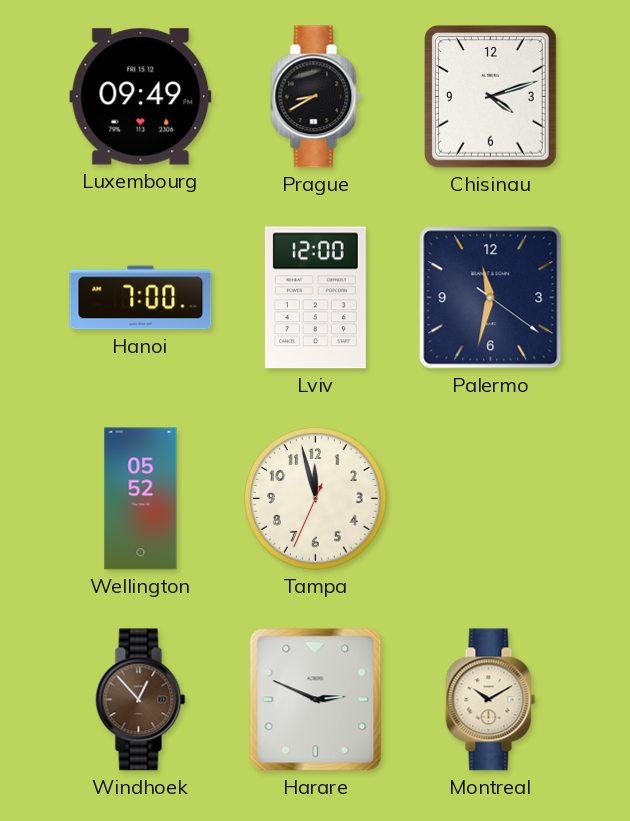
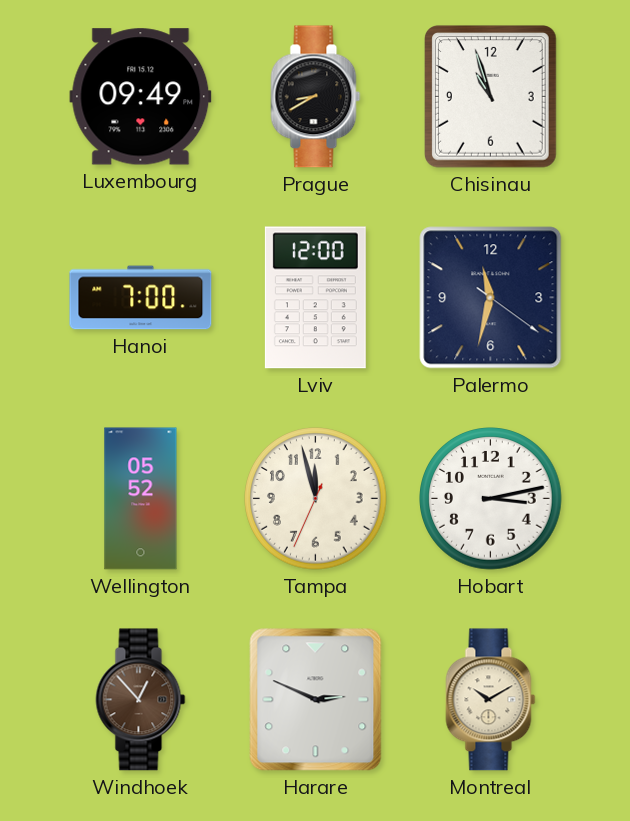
Chisinau: 4:12 -> 10:57
Hobart: none -> 3:13
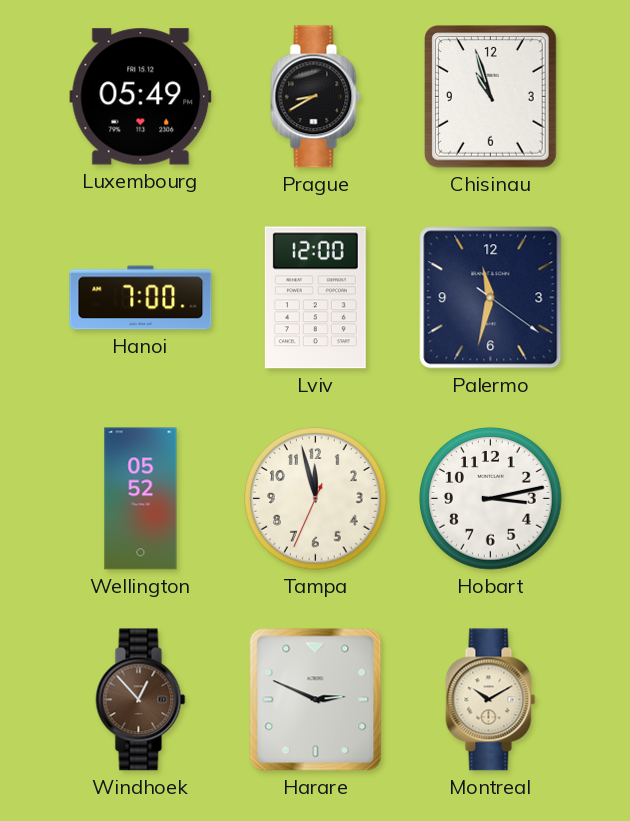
Luxembourg: 09:49 -> 05:49
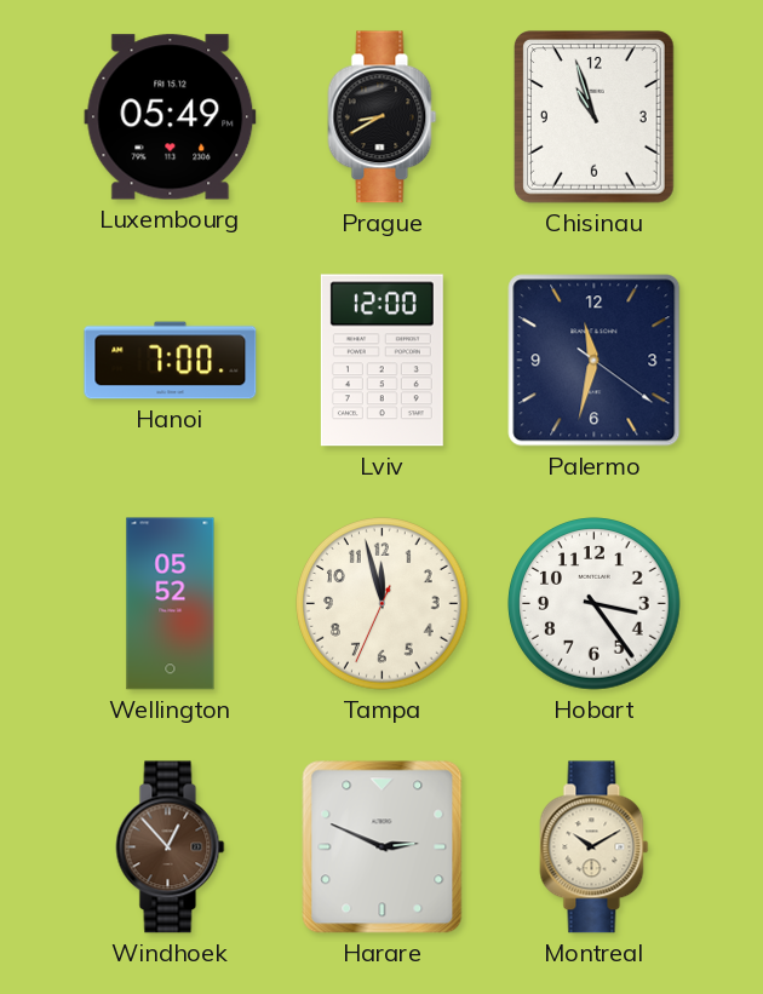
Hobart: 3:13 -> 3:24
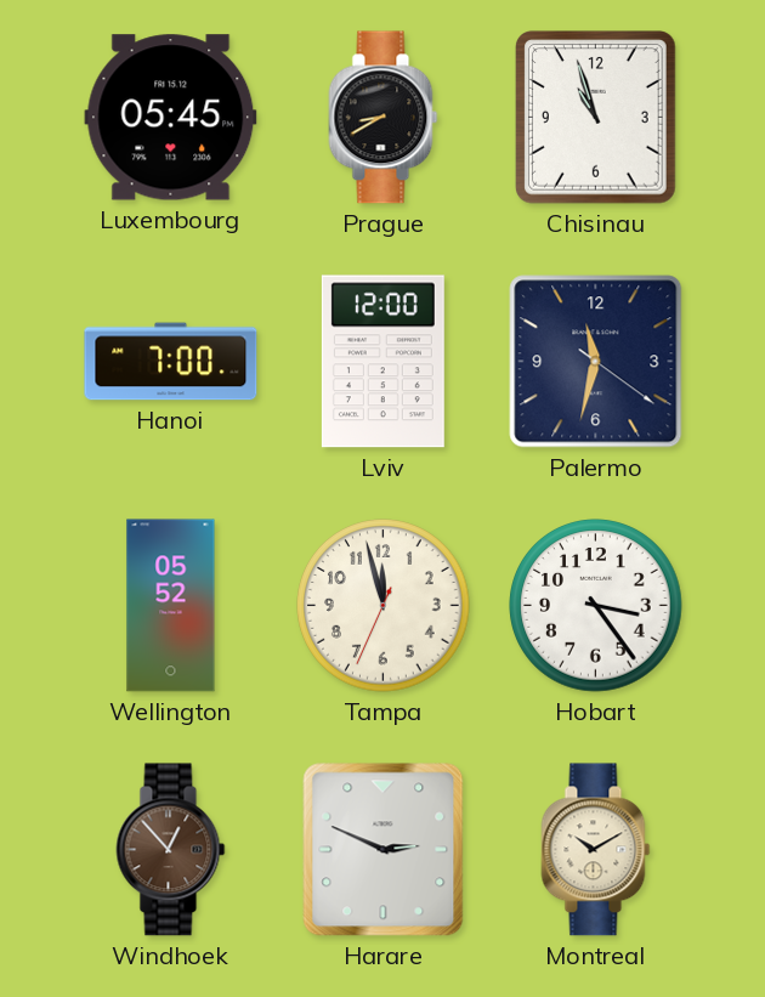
Luxembourg: 05:49 -> 05:45
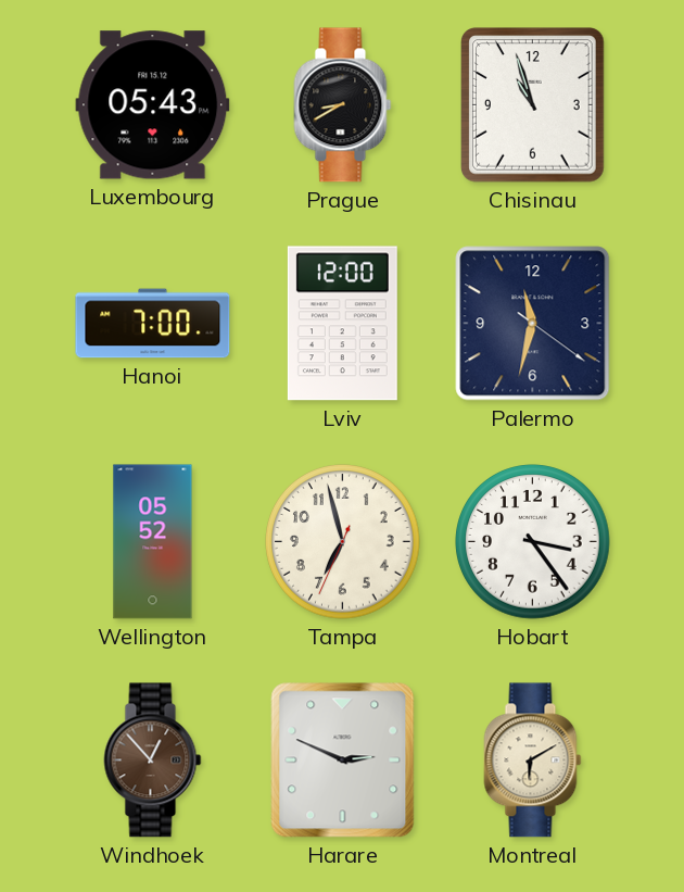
Luxembourg: 05:45 -> 05:43
Tampa: 11:57 -> 6:57
Montreal: 10:10 -> 6:10
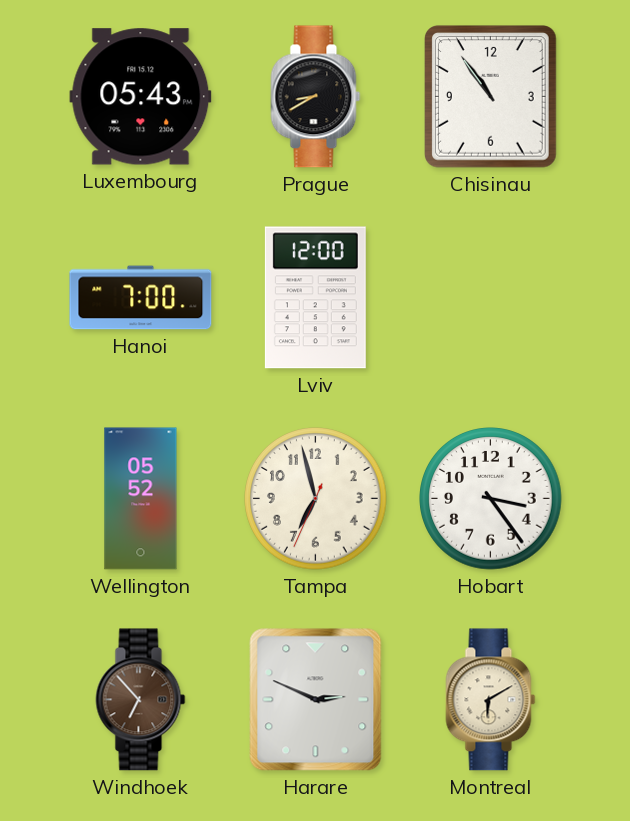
Chisinau: 10:57 -> 10:54
Palermo: 11:32 -> none
Windhoek: 12:53 -> 6:53
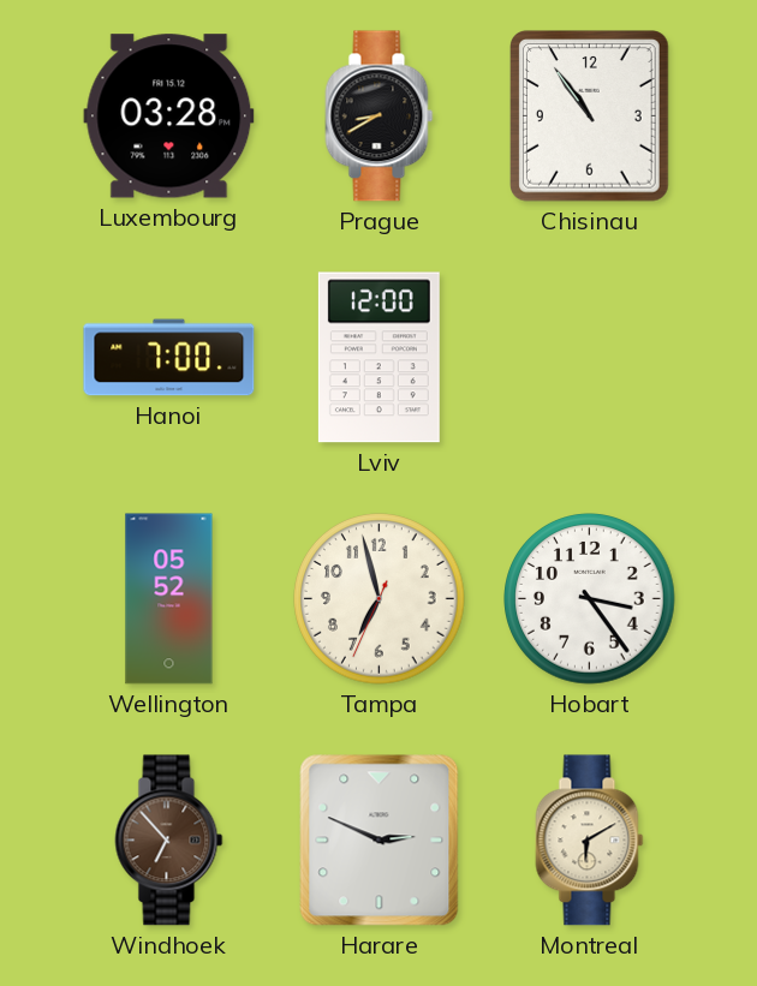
Luxembourg: 05:43 -> 03:28
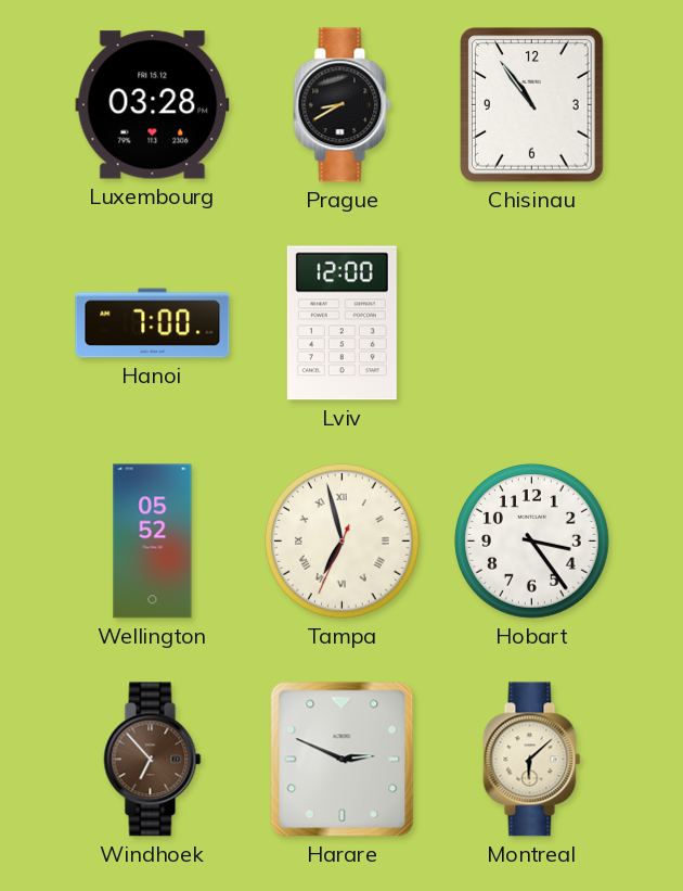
Tampa numerals: Arabic -> Roman
Montreal: 6:10 -> 6:08
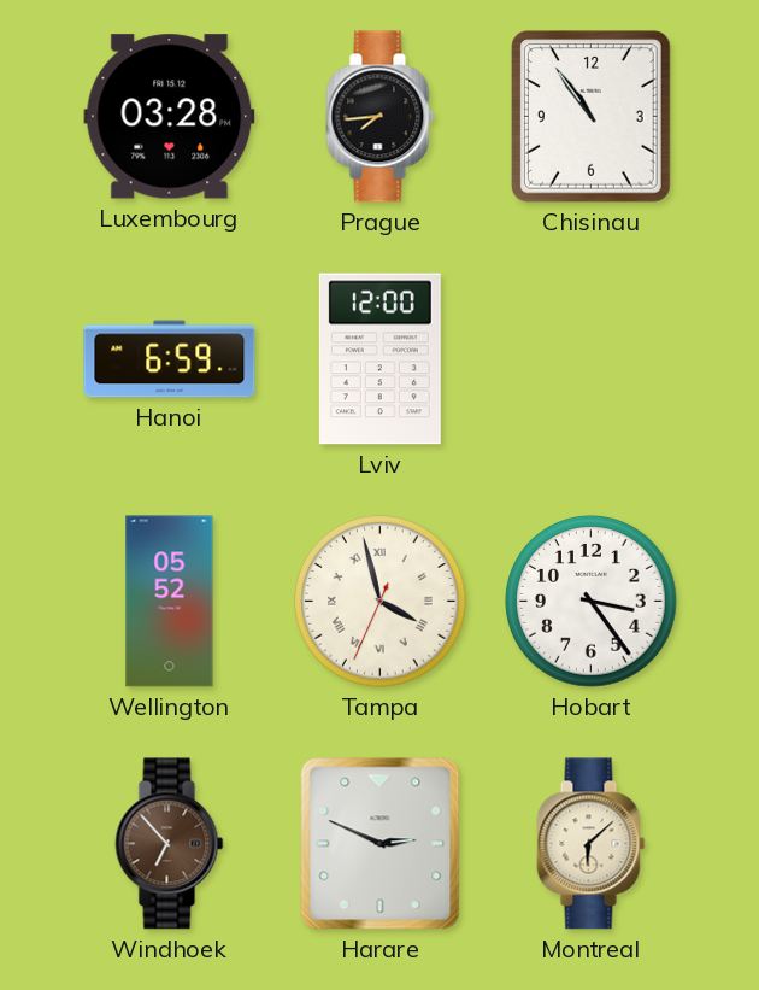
Prague: 8:40 -> 7:44
Hanoi: 7:00 -> 6:59
Tampa: 6:57 -> 3:57
